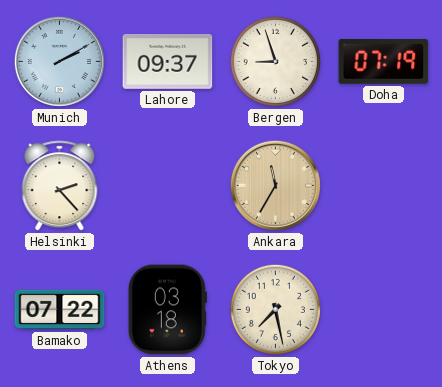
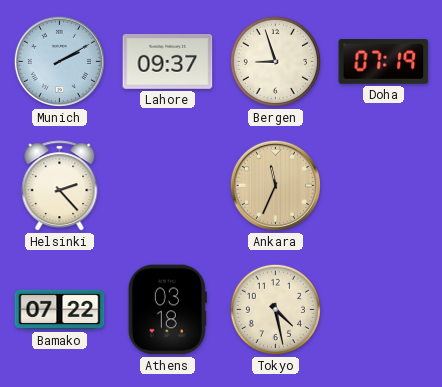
Ankara: 11:35 -> 11:34
Tokyo: 7:28 -> 4:28
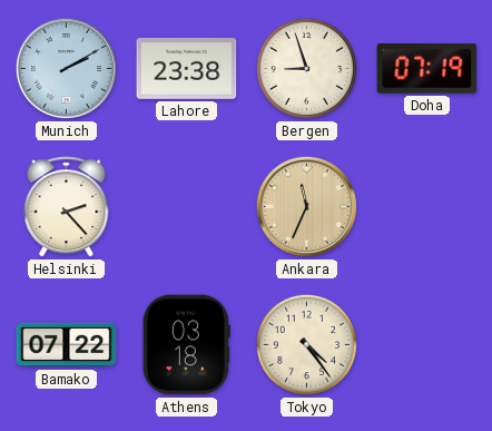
Lahore: 09:37 -> 23:38
Tokyo: 4:28 -> 4:24
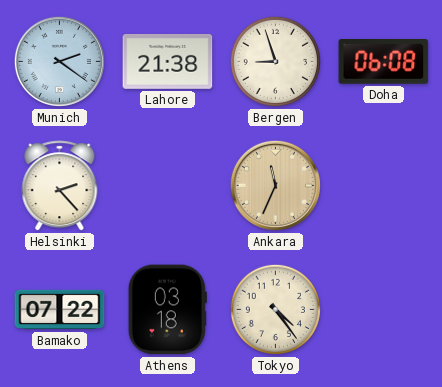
Munich: 2:10 -> 2:21
Lahore: 23:38 -> 21:38
Doha: 07:19 -> 06:08
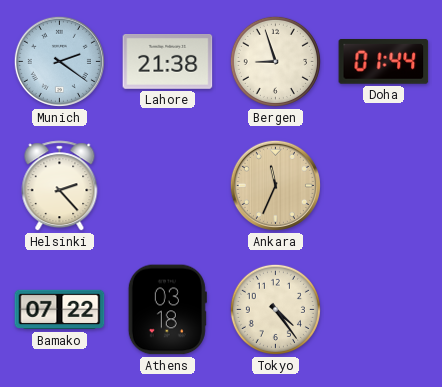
Doha: 06:08 -> 01:44
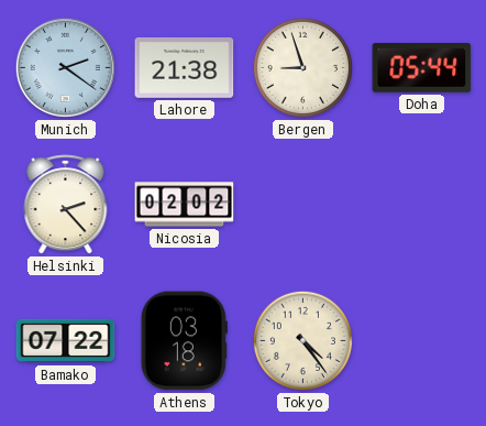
Doha: 01:44 -> 05:44
Nicosia: none -> 02:02
Ankara: 11:34 -> none
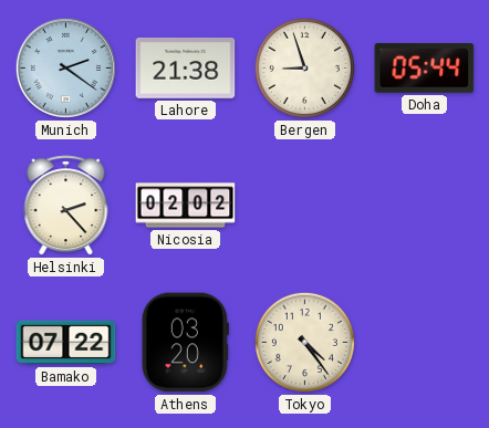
Athens: 03:18 -> 03:20
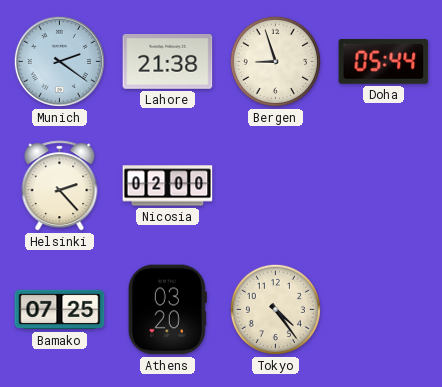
Nicosia: 02:02 -> 02:00
Bamako: 07:22 -> 07:25
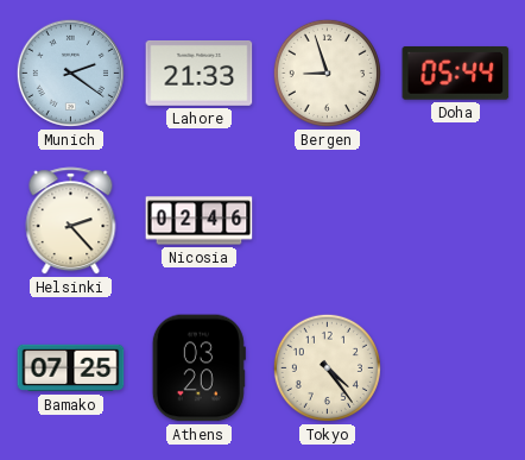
Lahore: 21:38 -> 21:33
Nicosia: 02:00 -> 02:46
